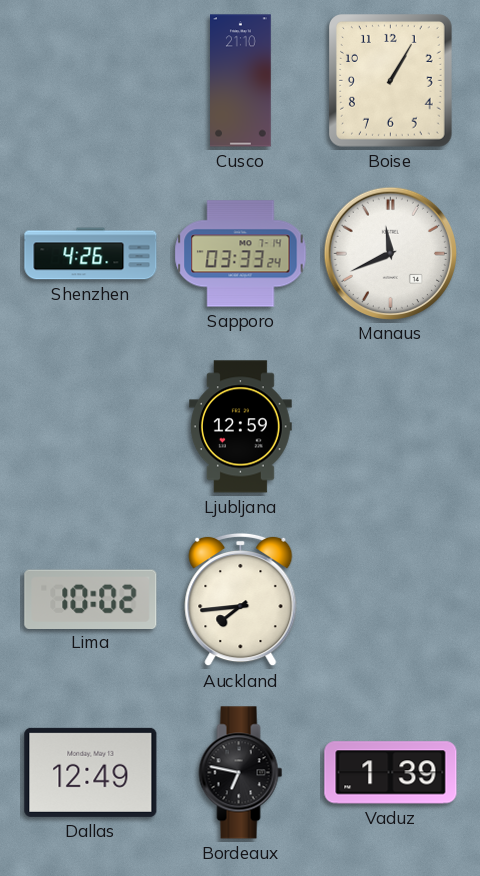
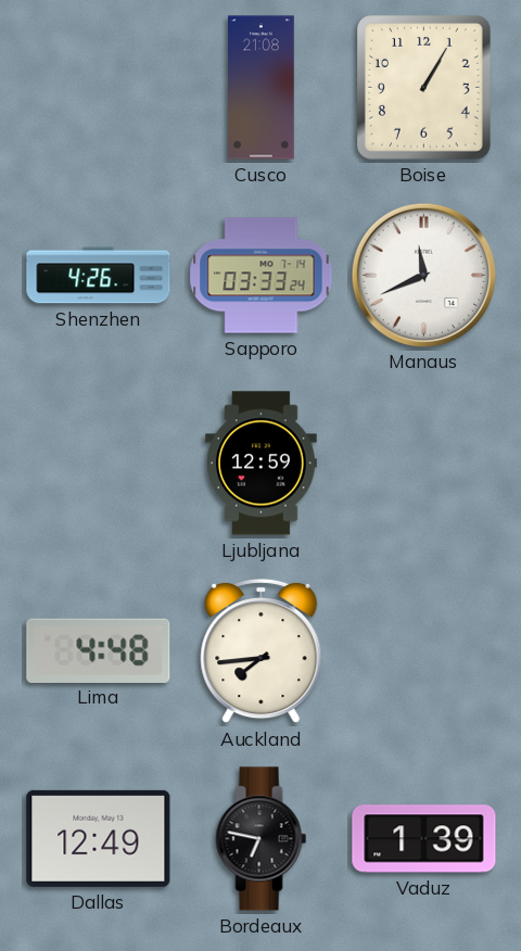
Cusco: 21:10 -> 21:08
Lima: 10:02 -> 4:48
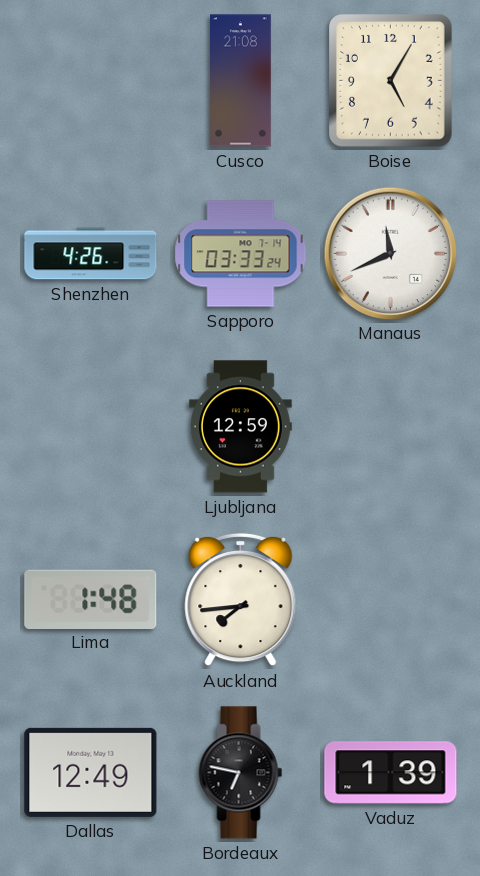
Boise: 1:05 -> 5:05
Lima: 4:48 -> 1:48
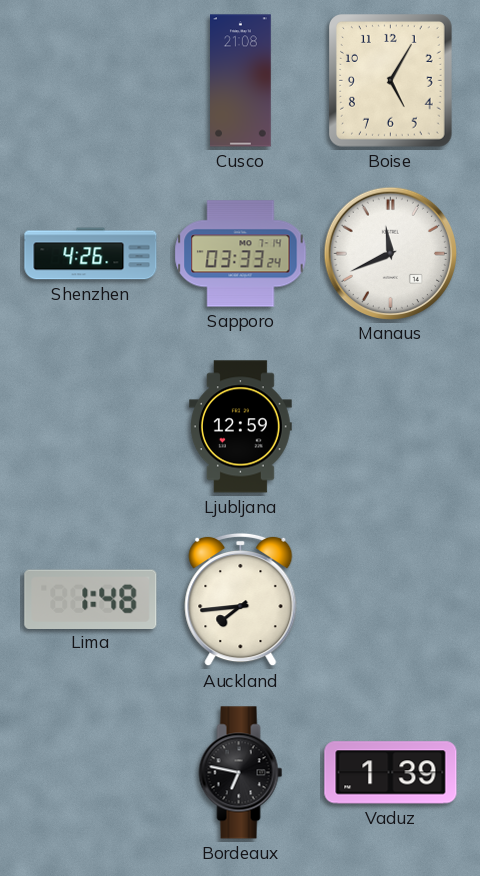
Dallas: 12:49 -> none
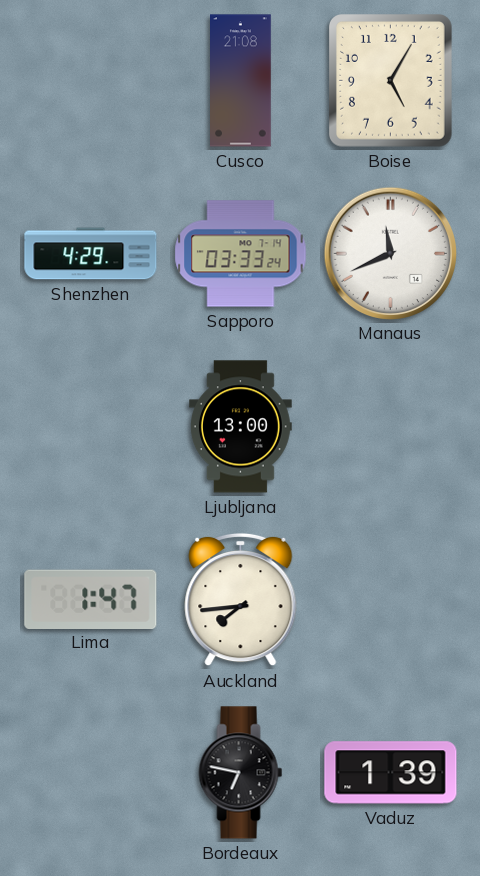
Shenzhen: 4:26 -> 4:29
Ljubljana: 12:59 -> 13:00
Lima: 1:48 -> 1:47
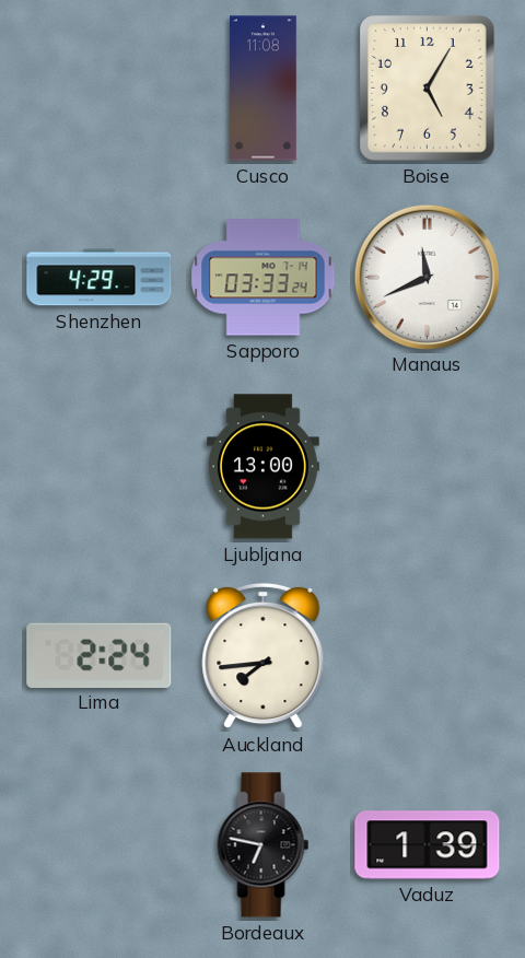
Cusco: 21:08 -> 11:08
Lima: 1:47 -> 2:24
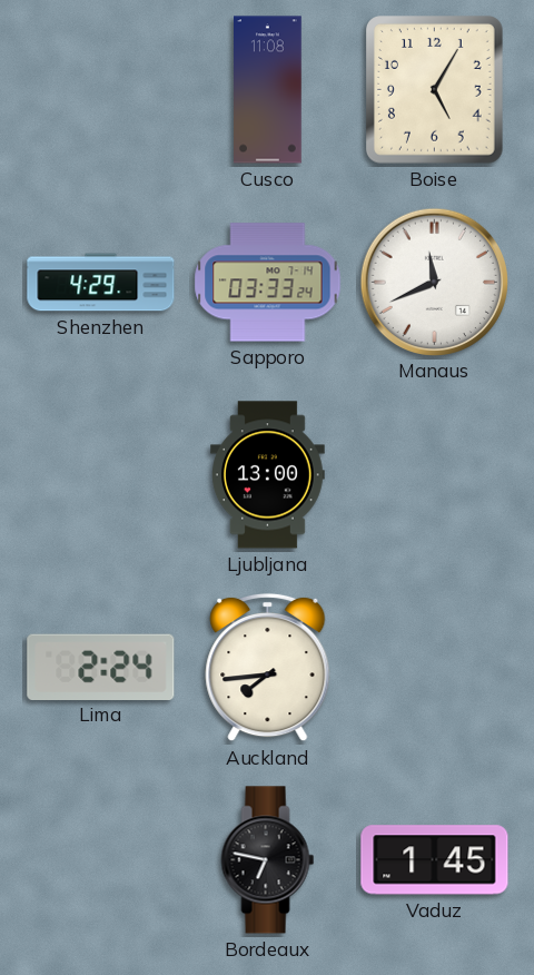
Vaduz: 1:39 -> 1:45
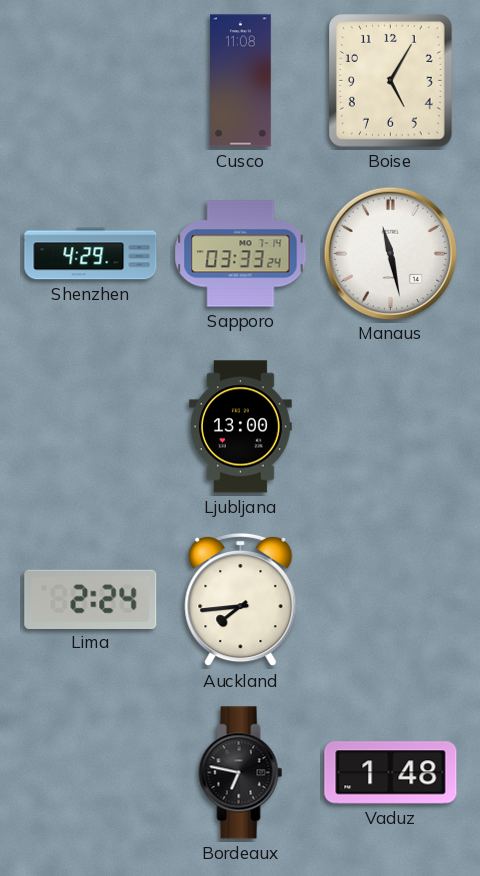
Manaus: 11:41 -> 11:28
Vaduz: 1:45 -> 1:48
